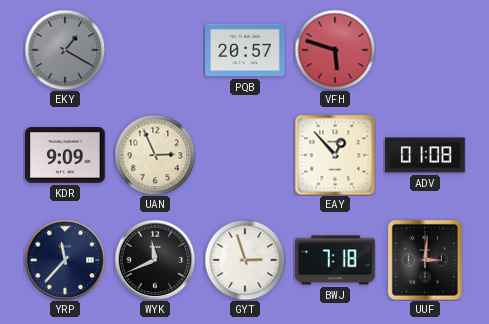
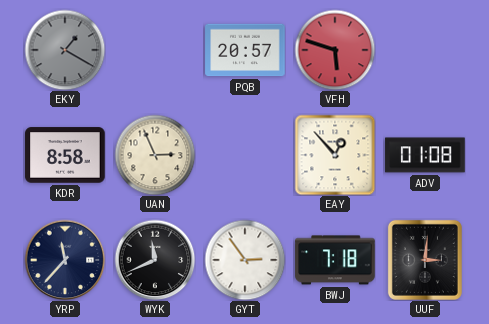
KDR: 9:09 -> 8:58
GYT: 2:57 -> 2:54
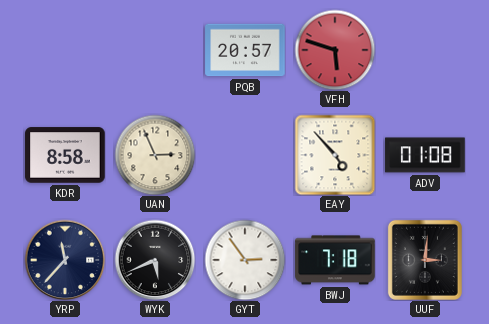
EKY: 1:20 -> none
EAY: 12:53 -> 4:53
WYK: 11:41 -> 5:41
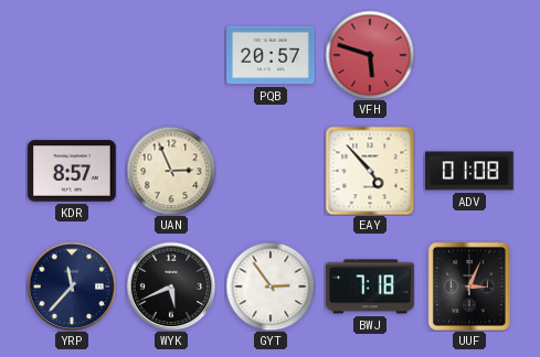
KDR: 8:58 -> 8:57
UUF: 3:01 -> 3:04
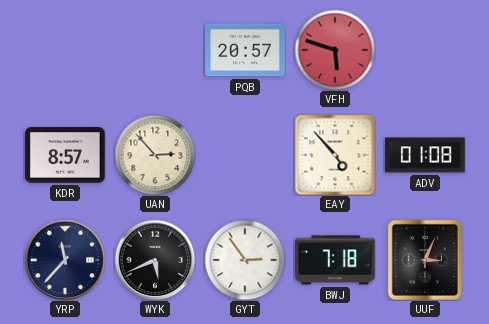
UAN: 2:56 -> 2:53
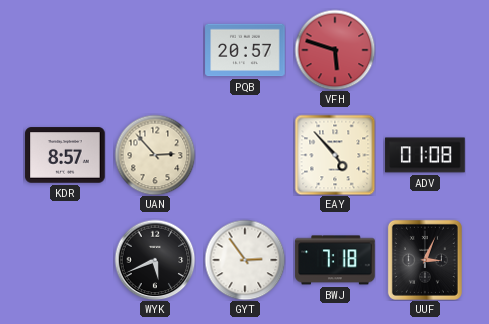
YRP: 11:37 -> none
